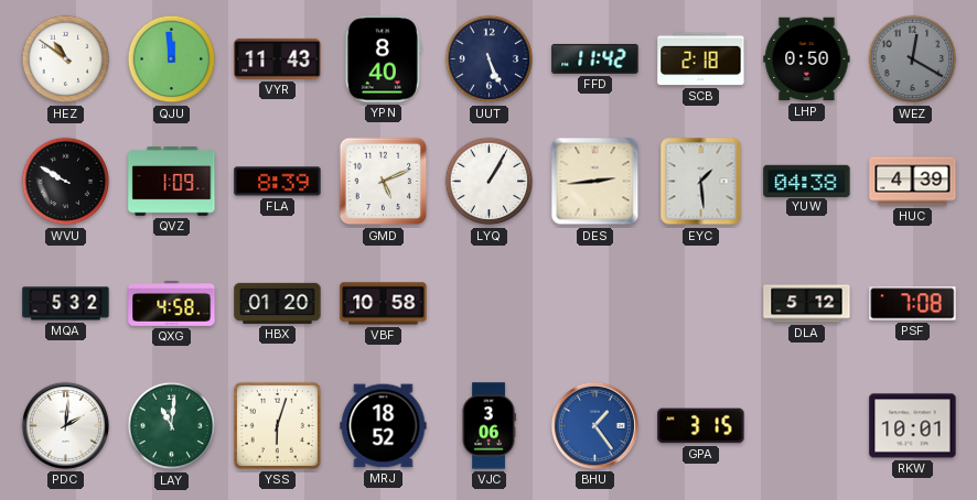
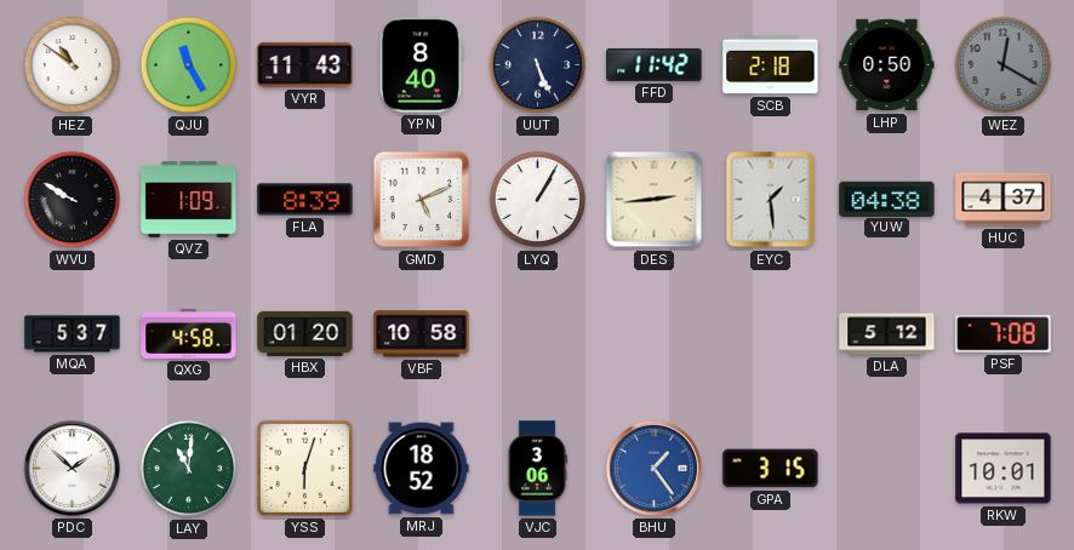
QJU: 11:59 -> 11:25
HUC: 4:39 -> 4:37
MQA: 5:32 -> 5:37
PDC: 2:01 -> 1:52
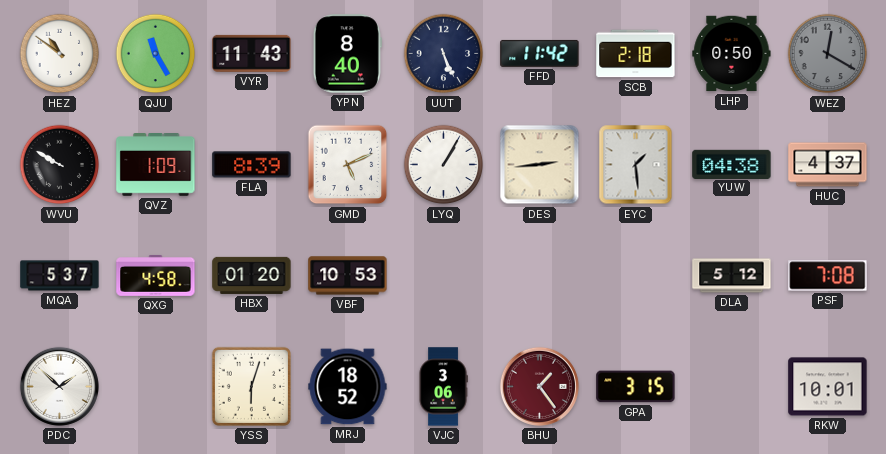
VBF: 10:58 -> 10:53
LAY: 11:01 -> none
BHU dial: blue -> burgundy
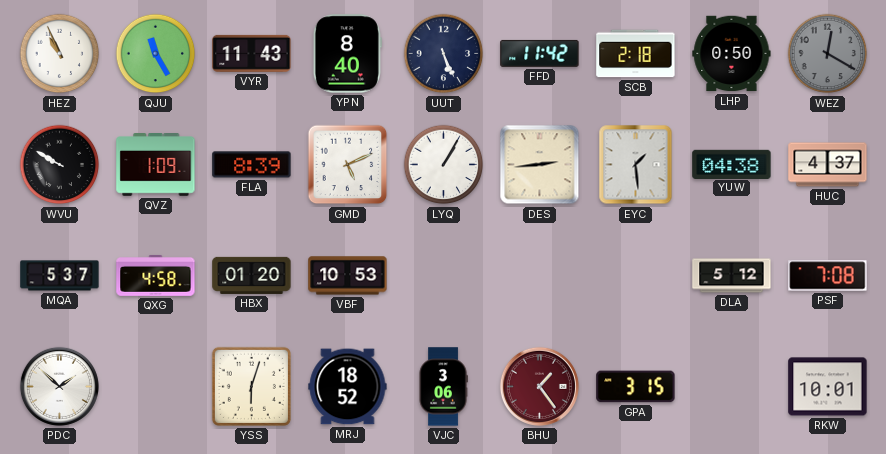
HEZ: 10:51 -> 10:56
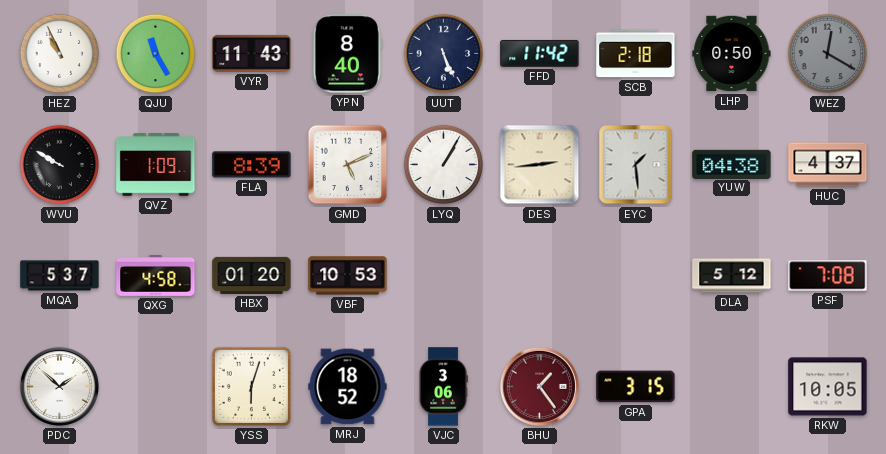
RKW: 10:01 -> 10:05
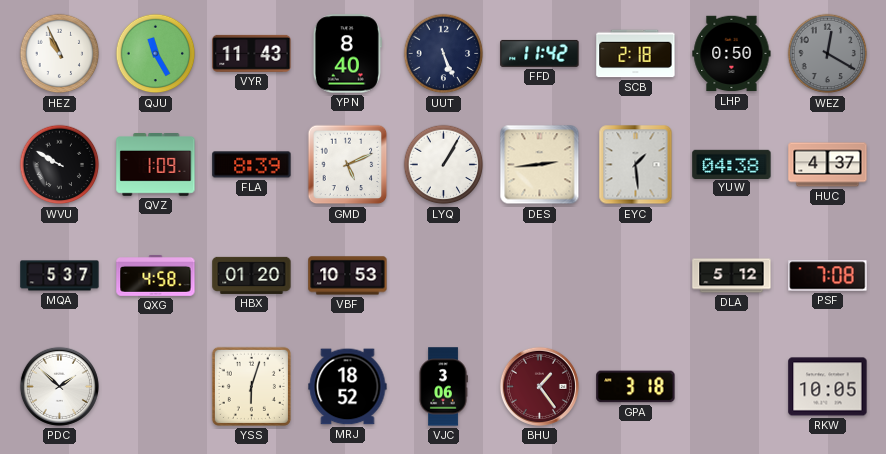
GPA: 3:15 -> 3:18
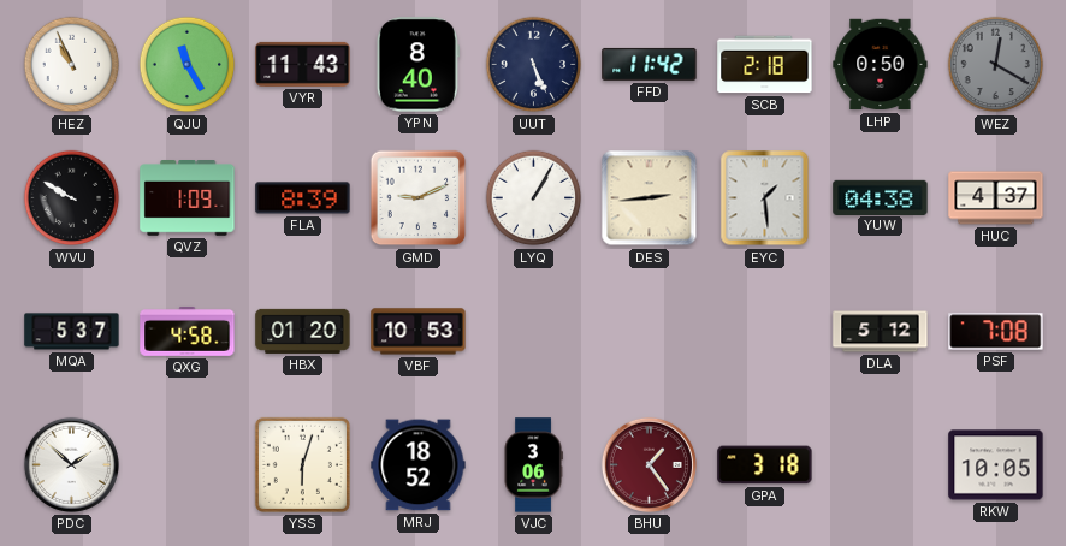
GMD: 5:11 -> 9:11
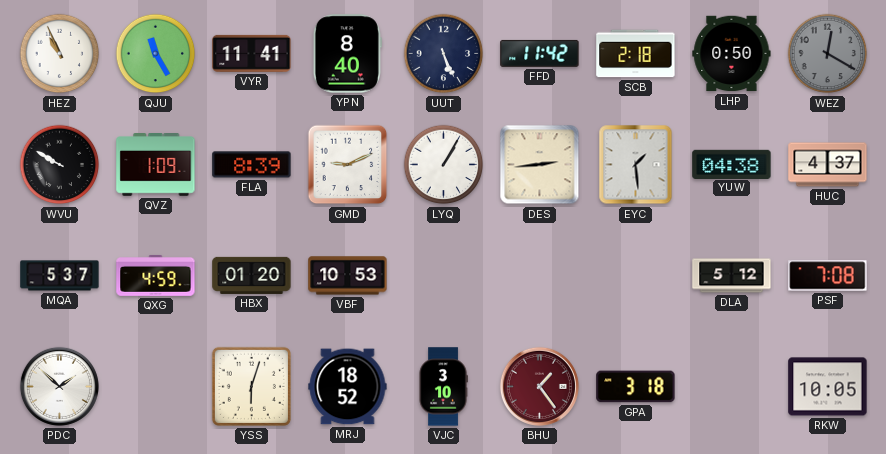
VYR: 11:43 -> 11:41
QXG: 4:58 -> 4:59
VJC: 3:06 -> 3:10
